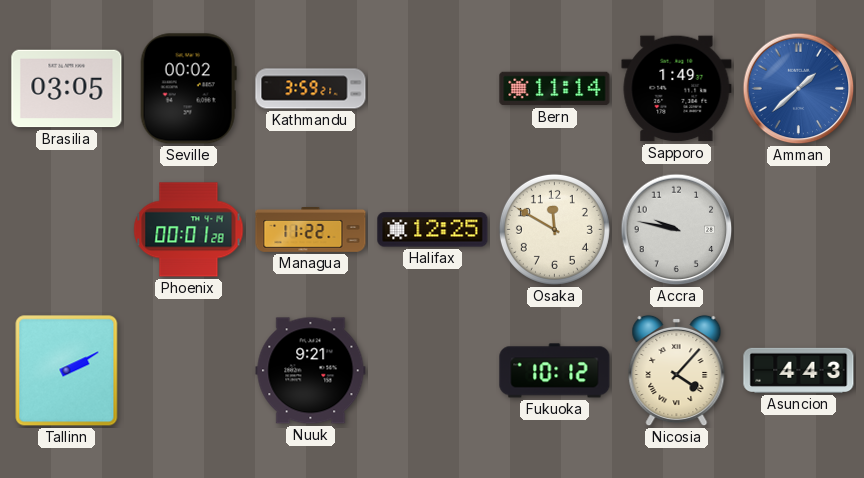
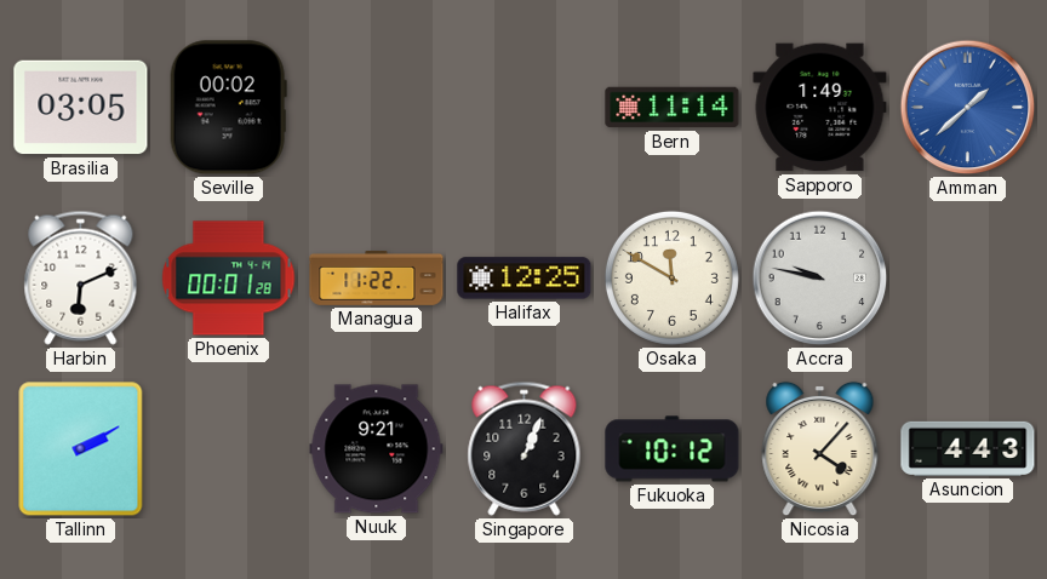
Kathmandu: 3:59 -> none
Harbin: none -> 6:11
Singapore: none -> 1:04
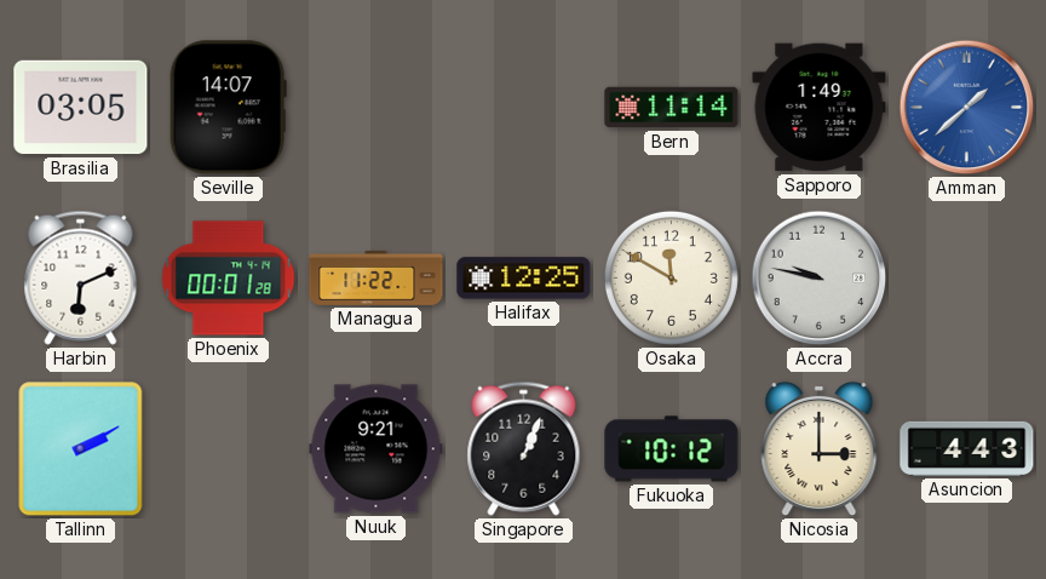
Seville: 00:02 -> 14:07
Nicosia: 4:07 -> 3:00
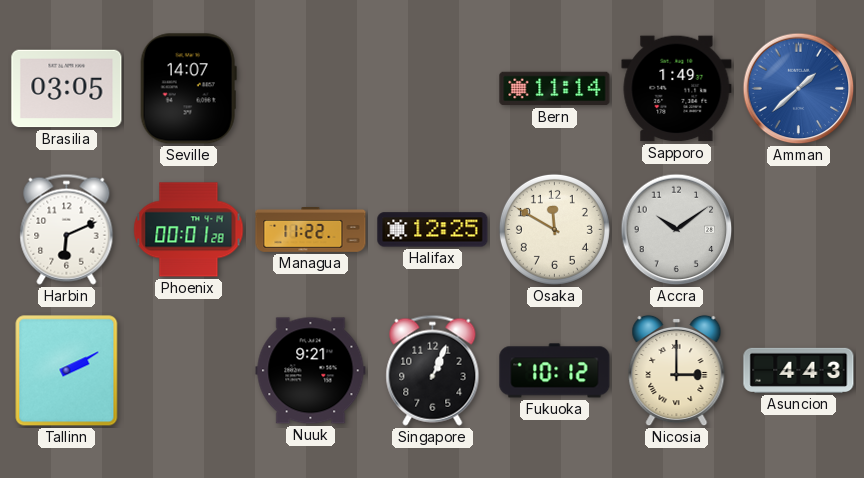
Accra: 9:47 -> 10:09
